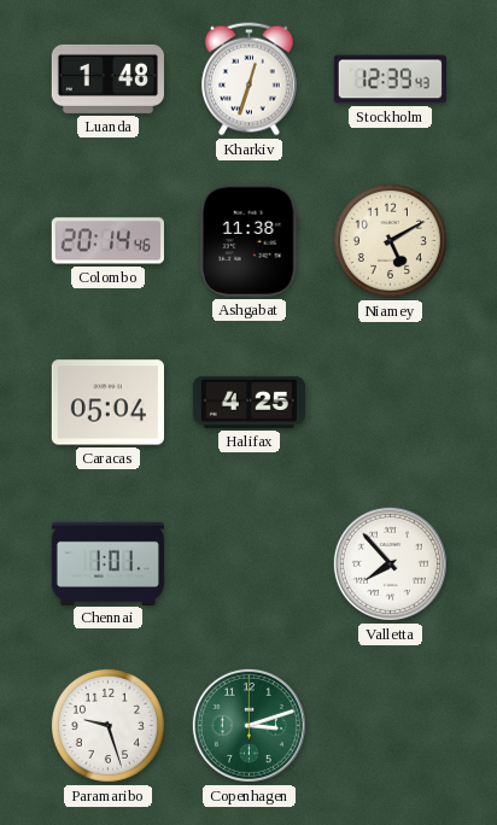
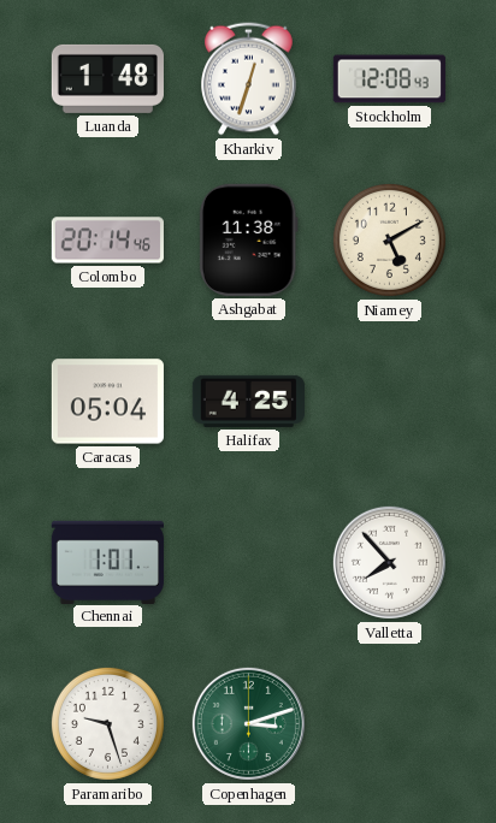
Stockholm: 12:39 -> 12:08
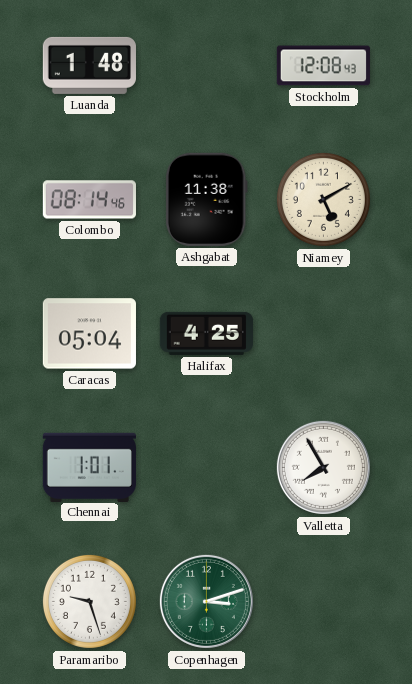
Kharkiv: 12:33 -> none
Colombo: 20:14 -> 08:14
Valletta: 7:53 -> 7:55
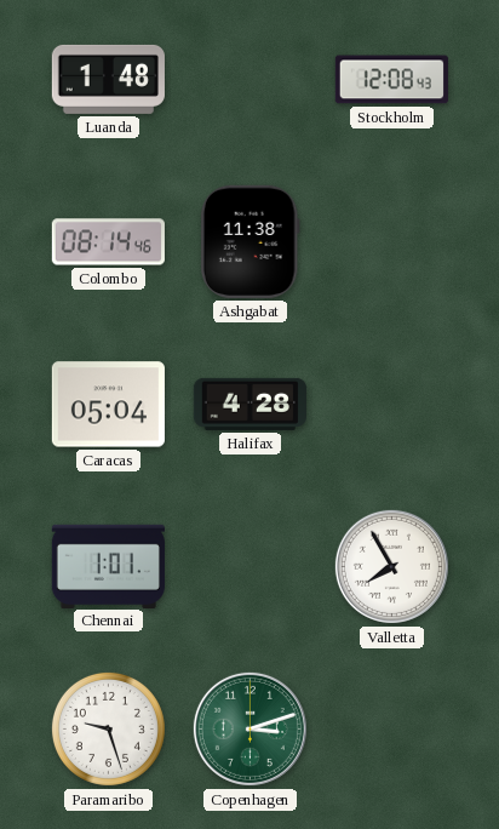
Niamey: 5:10 -> none
Halifax: 4:25 -> 4:28
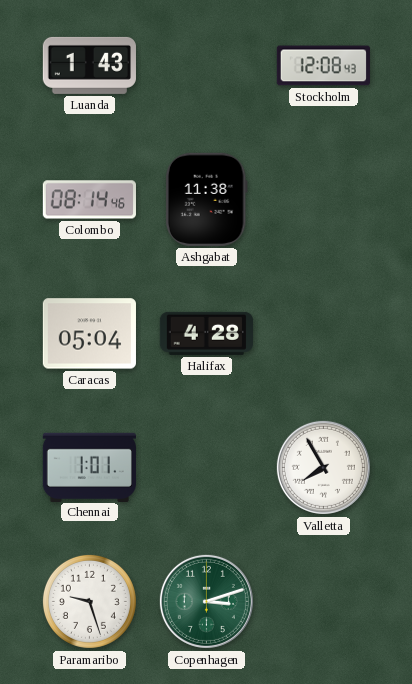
Luanda: 1:48 -> 1:43
